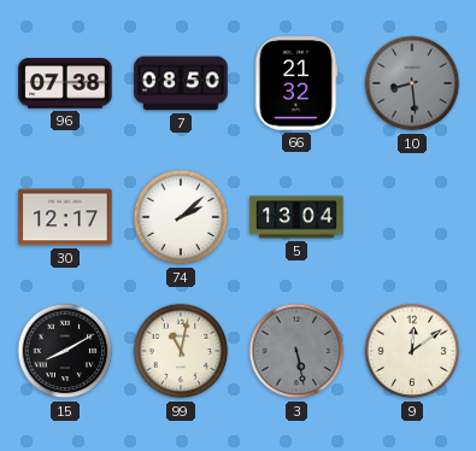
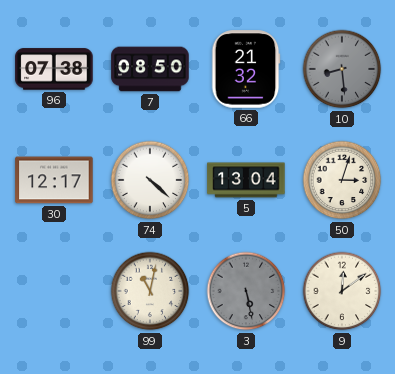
74: 2:08 -> 4:22
50: none -> 3:03
15: 8:10 -> none
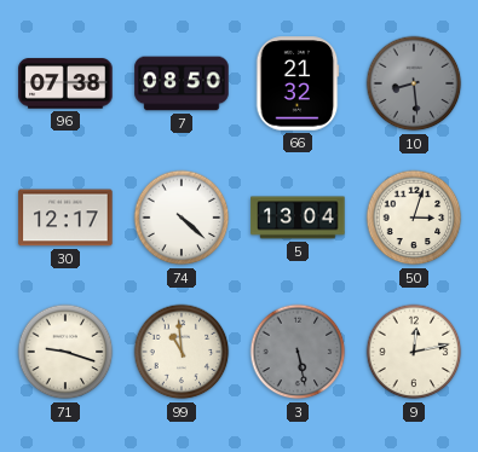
71: none -> 9:18
99: 11:02 -> 10:59
9: 12:09 -> 12:13
